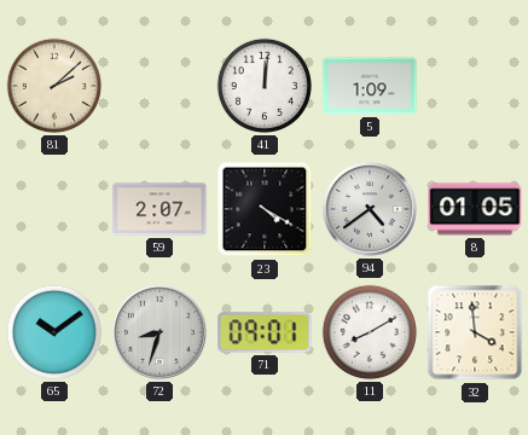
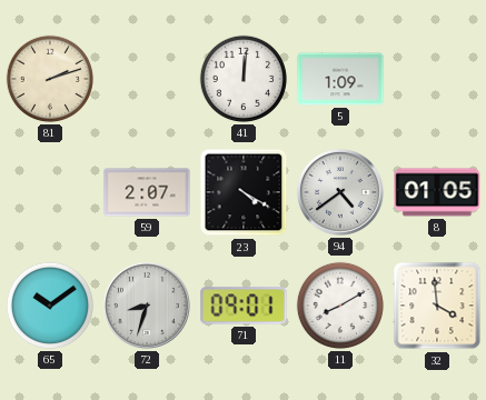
81: 2:08 -> 2:12
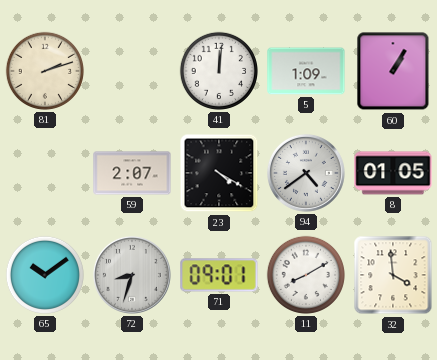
60: none -> 1:05
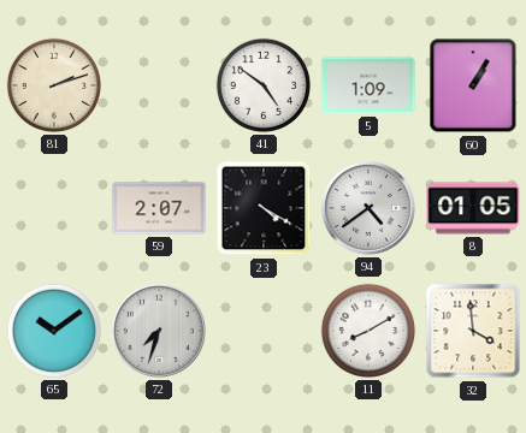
41: 12:01 -> 4:51
72: 8:33 -> 7:33
71: 09:01 -> none
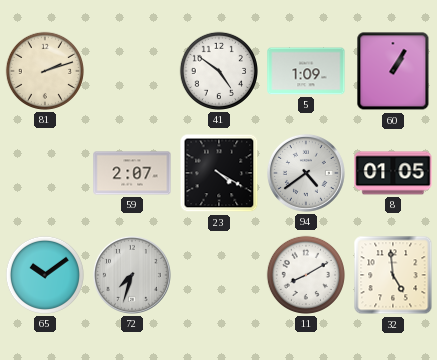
32: 3:59 -> 4:59
